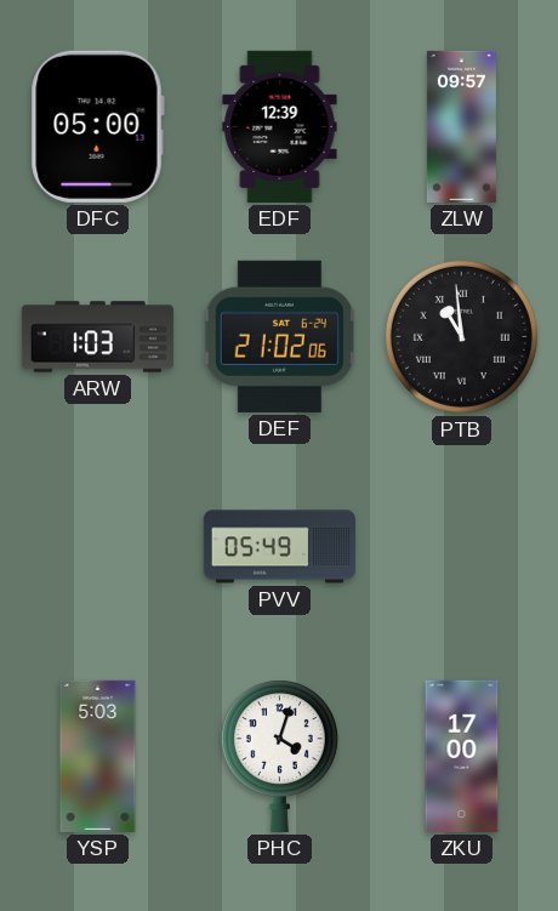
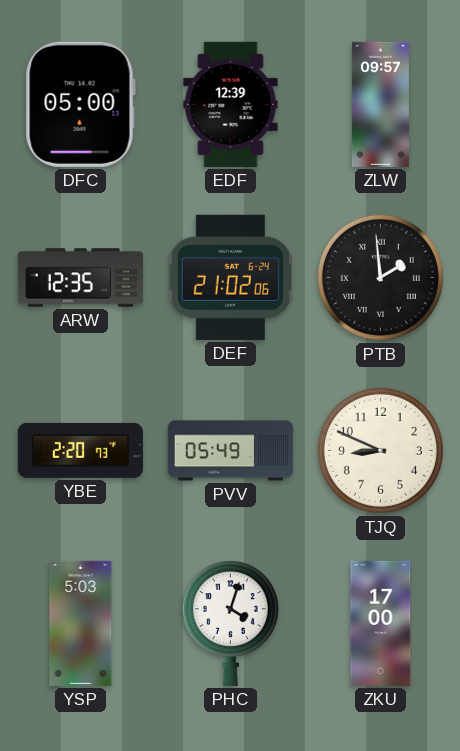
ARW: 1:03 -> 12:35
PTB: 10:59 -> 1:59
YBE: none -> 2:20
TJQ: none -> 8:49
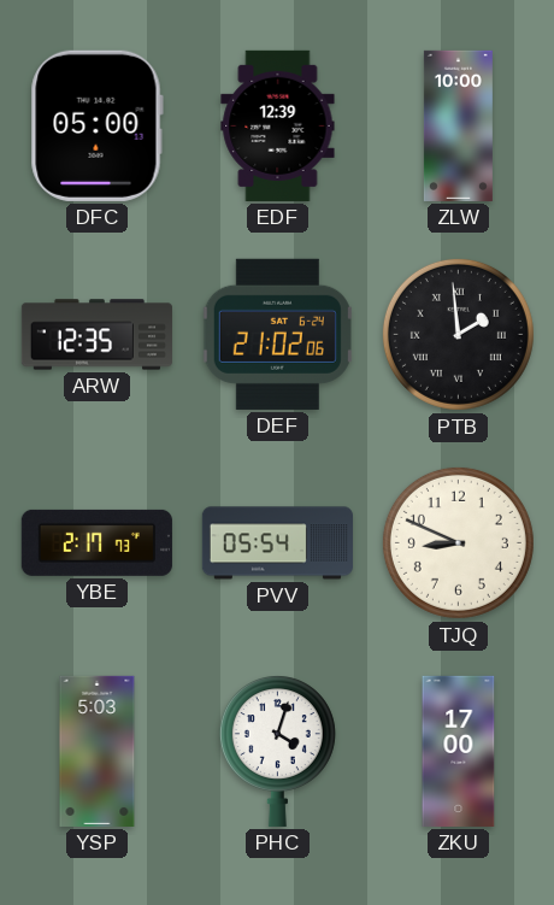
ZLW: 09:57 -> 10:00
YBE: 2:20 -> 2:17
PVV: 05:49 -> 05:54
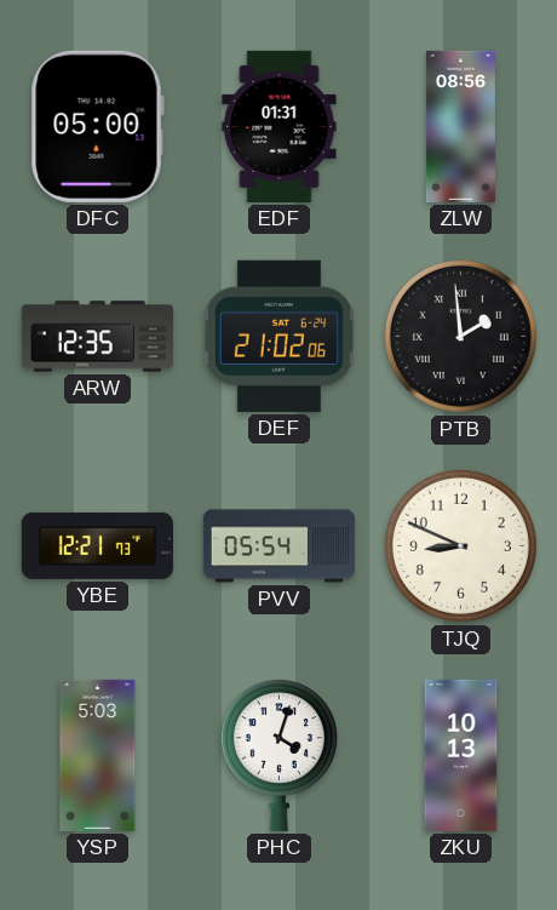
EDF: 12:39 -> 01:31
ZLW: 10:00 -> 08:56
YBE: 2:17 -> 12:21
ZKU: 17:00 -> 10:13
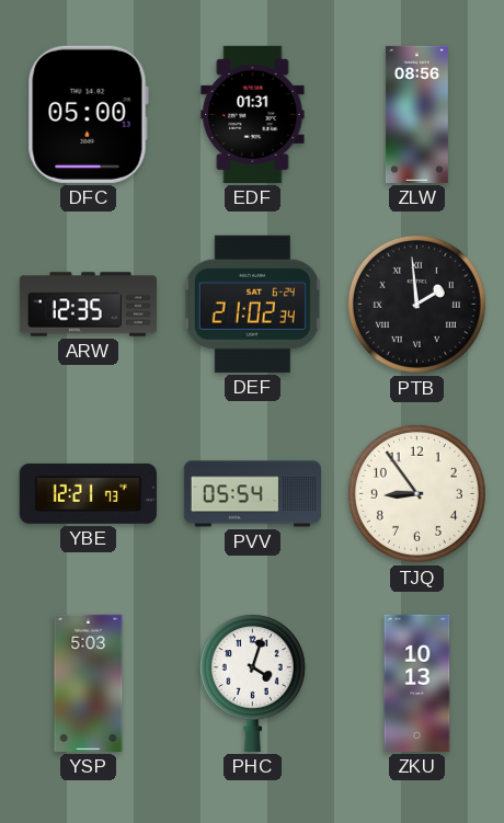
DEF: 21:02:06 -> 21:02:34
TJQ: 8:49 -> 8:54
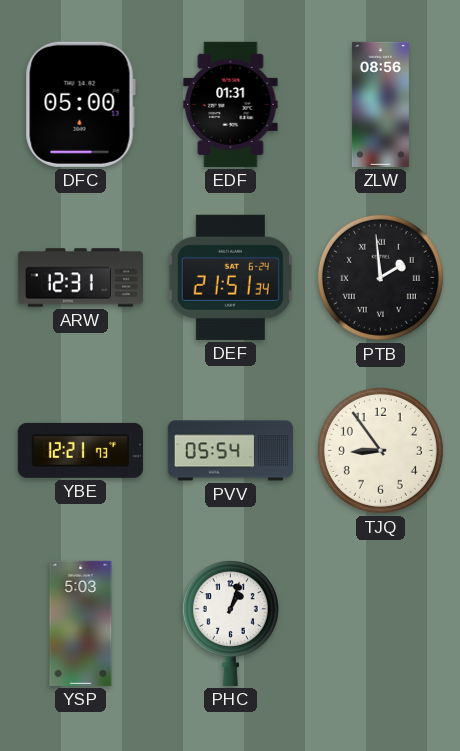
ARW: 12:35 -> 12:31
DEF: 21:02 -> 21:51
PHC: 4:03 -> 1:03
ZKU: 10:13 -> none
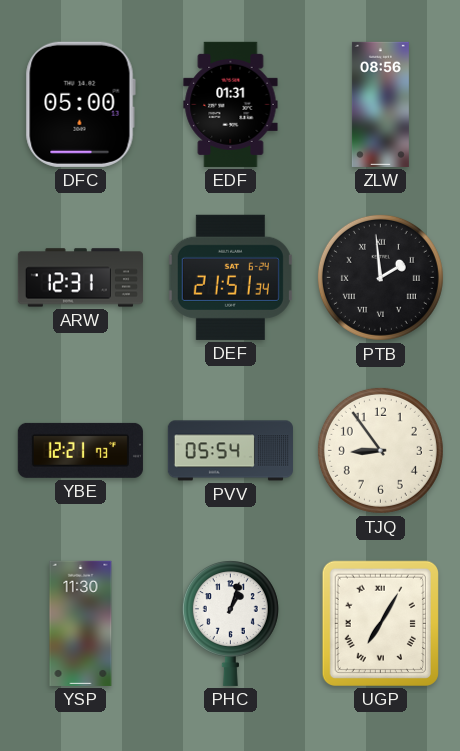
YSP: 5:03 -> 11:30
UGP: none -> 7:05
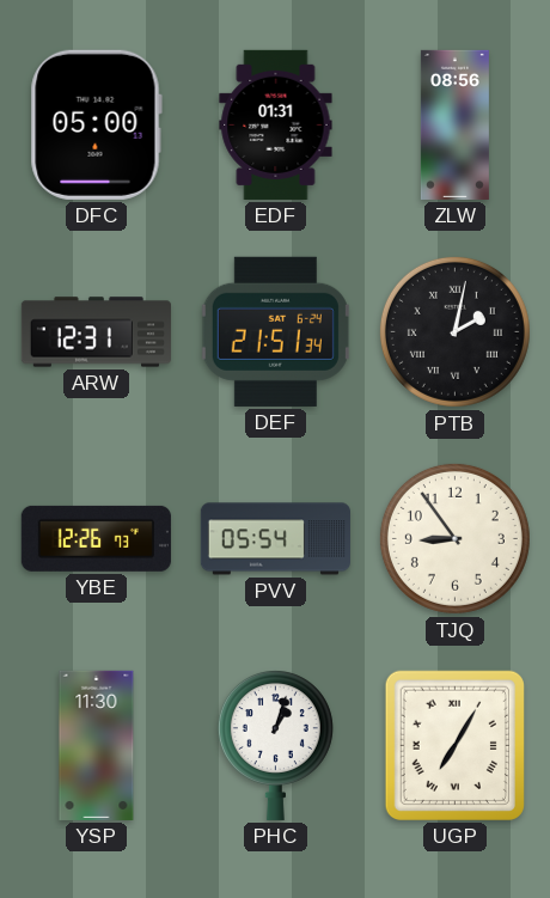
PTB: 1:59 -> 2:02
YBE: 12:21 -> 12:26
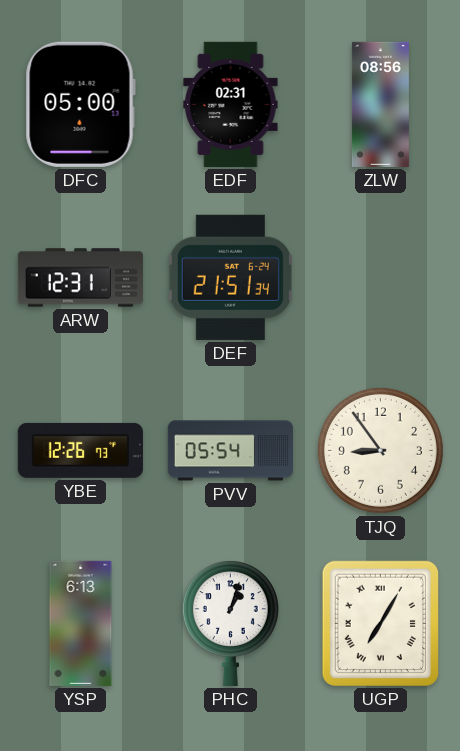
EDF: 01:31 -> 02:31
PTB: 2:02 -> none
YSP: 11:30 -> 6:13
